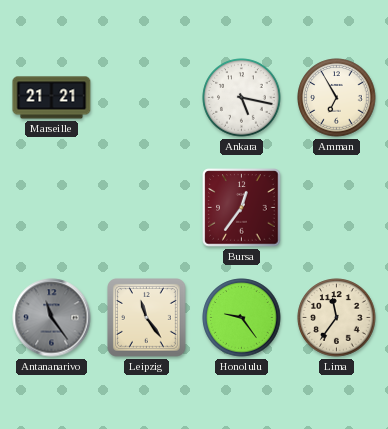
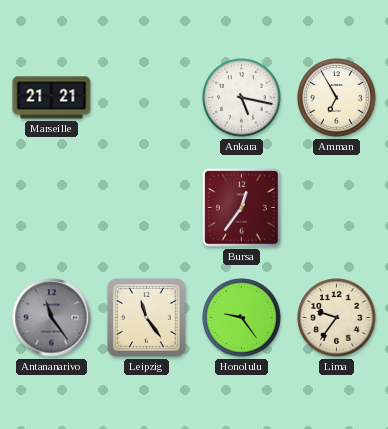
Lima: 11:36 -> 9:36
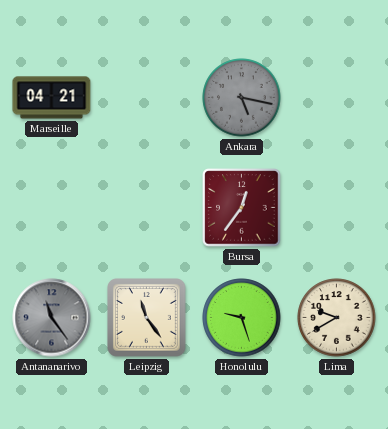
Marseille: 21:21 -> 04:21
Ankara dial: white -> grey
Amman: 6:55 -> none
Honolulu: 9:24 -> 9:27
Lima: 9:36 -> 9:40
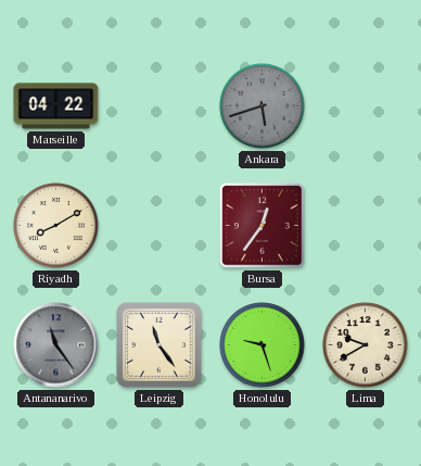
Marseille: 04:21 -> 04:22
Ankara: 5:17 -> 5:42
Riyadh: none -> 8:10
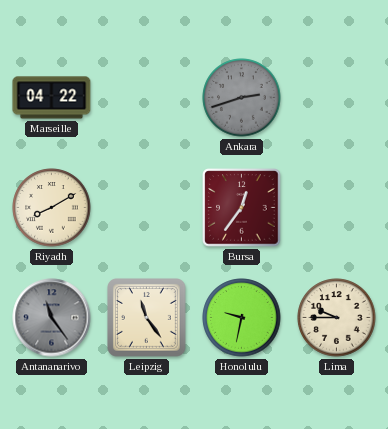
Ankara: 5:42 -> 2:42
Honolulu: 9:27 -> 9:32
Lima: 9:40 -> 9:45
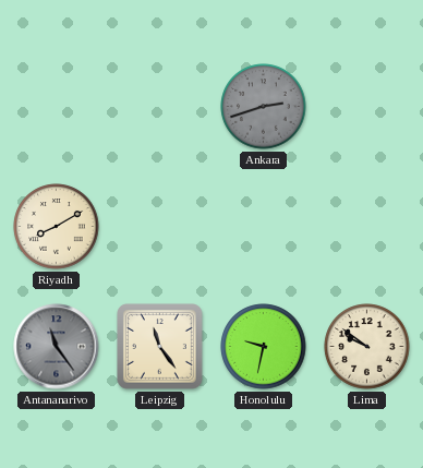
Marseille: 04:22 -> none
Bursa: 12:36 -> none
Lima: 9:45 -> 9:51
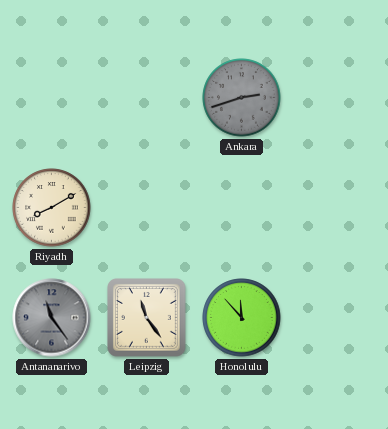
Honolulu: 9:32 -> 11:53
Lima: 9:51 -> none
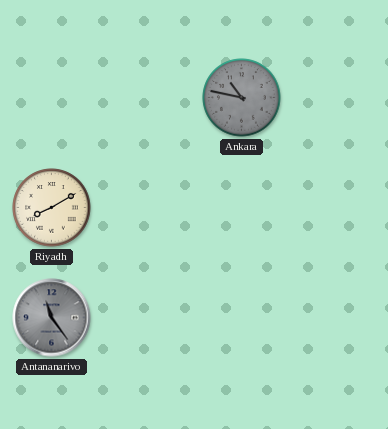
Ankara: 2:42 -> 10:47
Leipzig: 11:24 -> none
Honolulu: 11:53 -> none
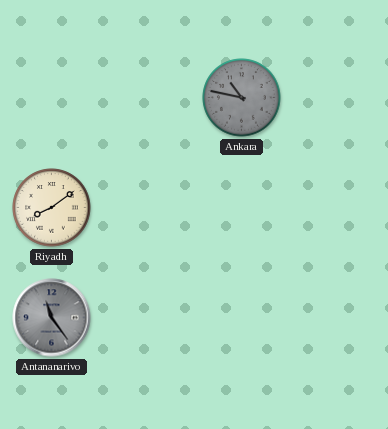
Riyadh: 8:10 -> 8:09
